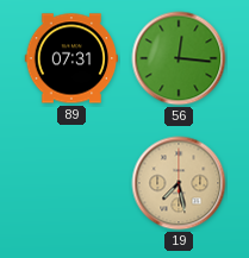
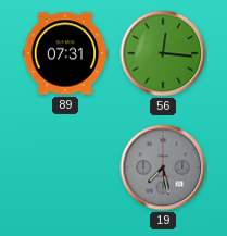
19 dial: champagne -> grey
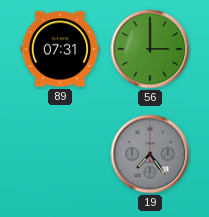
56: 12:16 -> 3:00
19: 7:28 -> 7:24
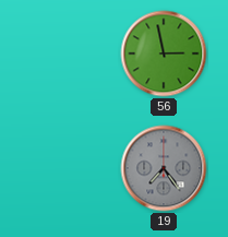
89: 07:31 -> none
56: 3:00 -> 2:58
